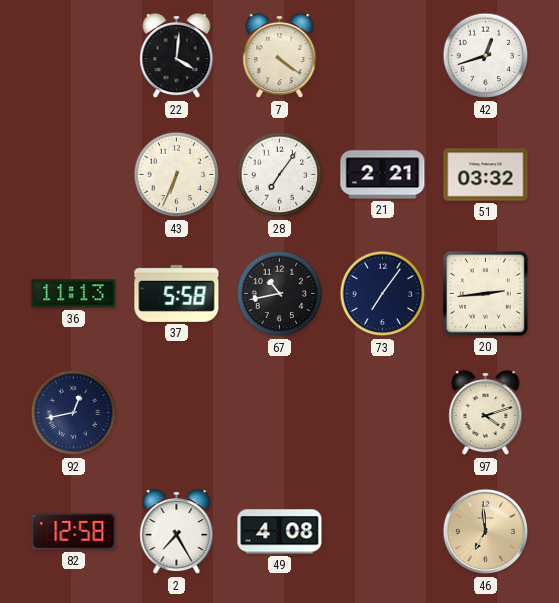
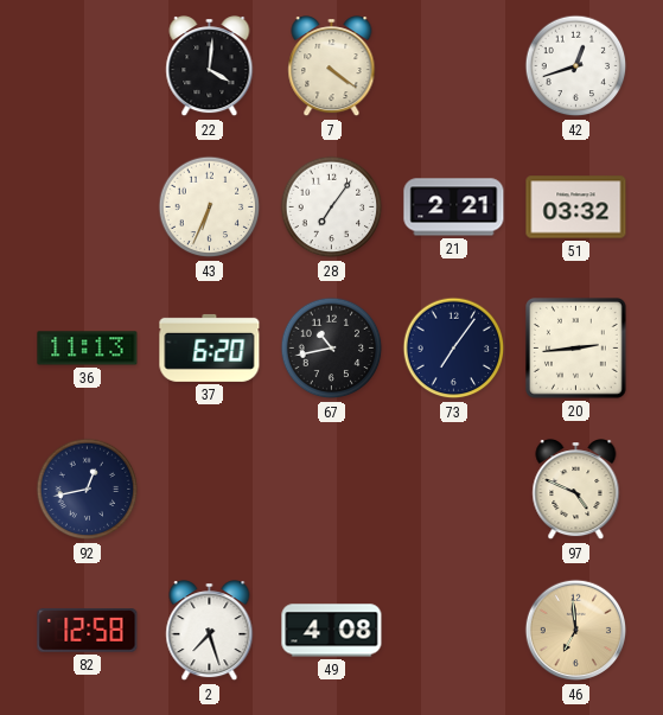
37: 5:58 -> 6:20
97: 4:12 -> 4:49
2: 7:25 -> 7:27
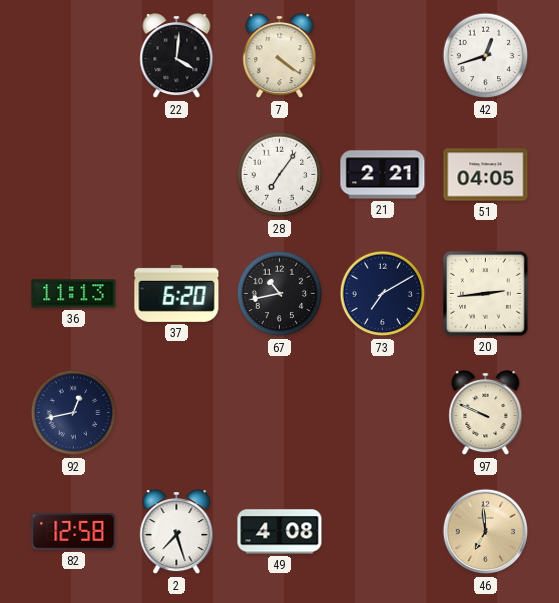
43: 6:34 -> none
51: 03:32 -> 04:05
73: 7:06 -> 7:10
97: 4:49 -> 9:49
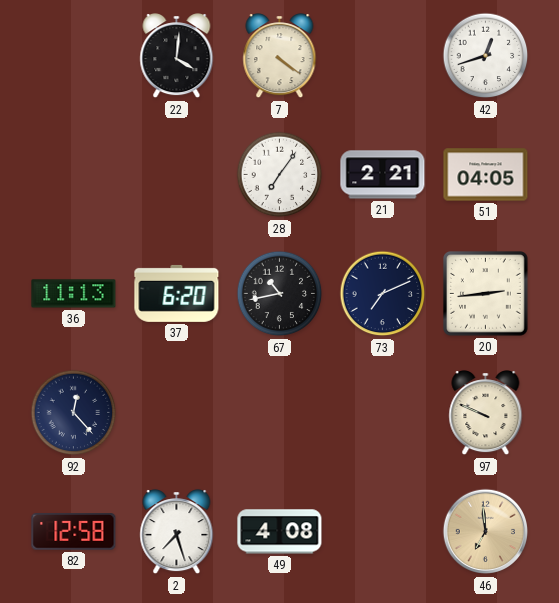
73: 7:10 -> 7:11
92: 12:43 -> 12:23
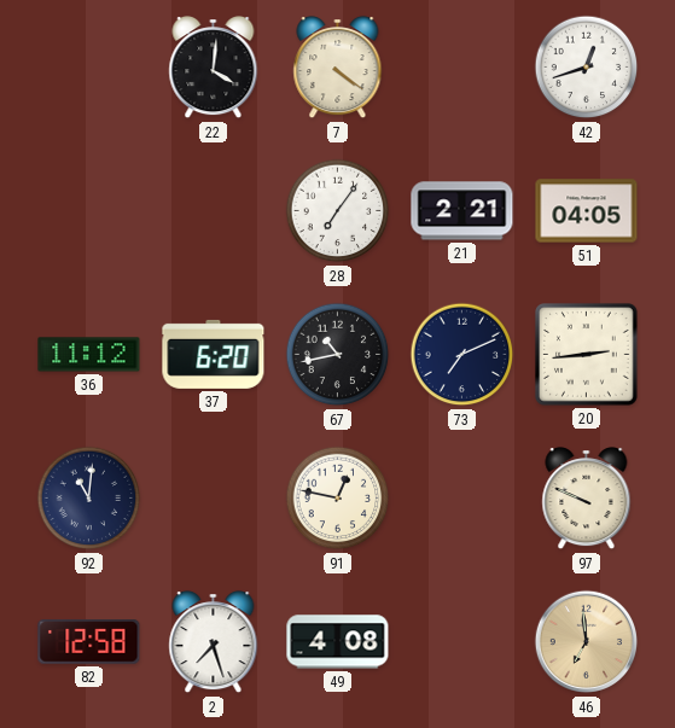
36: 11:13 -> 11:12
92: 12:23 -> 11:01
91: none -> 12:47
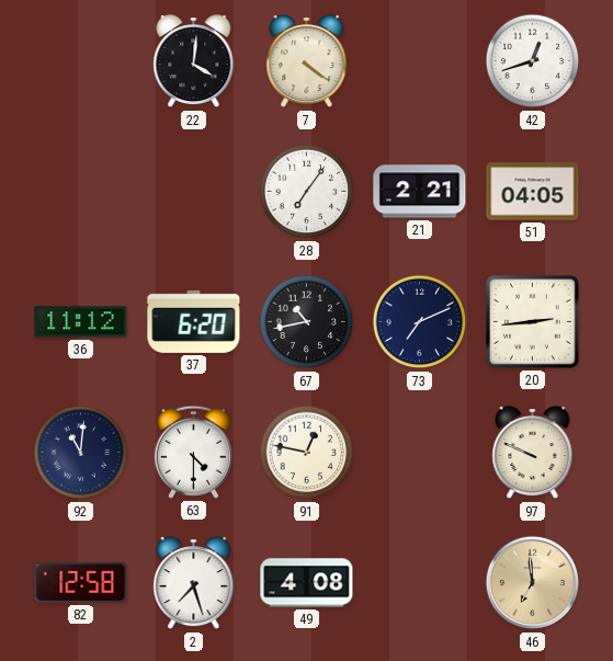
63: none -> 4:30
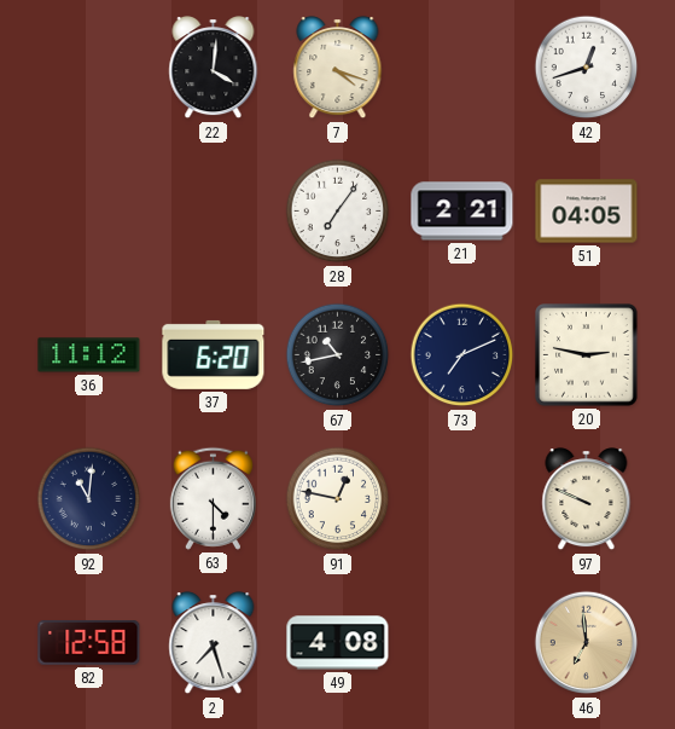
7: 4:21 -> 4:18
20: 2:44 -> 2:47
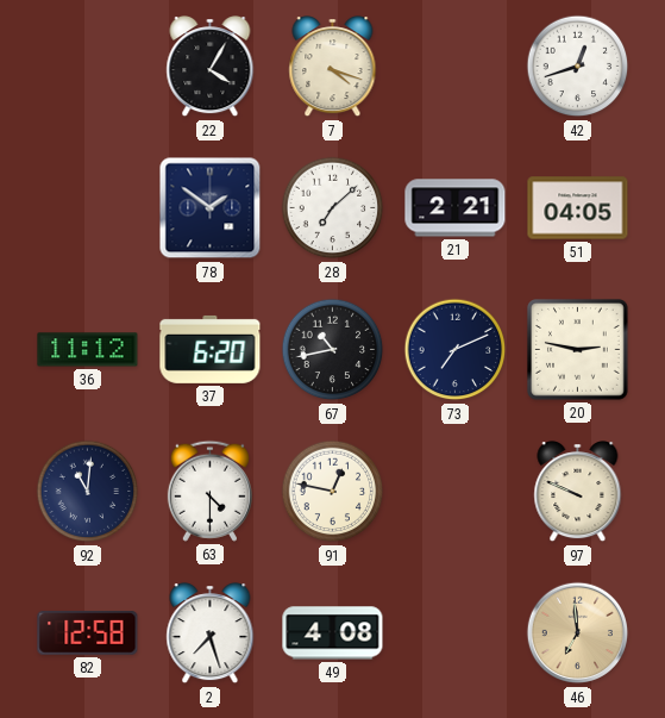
22: 4:01 -> 4:05
78: none -> 1:51
28: 7:06 -> 7:08
